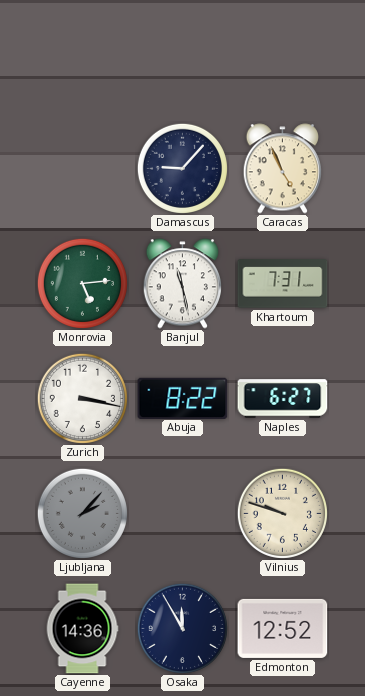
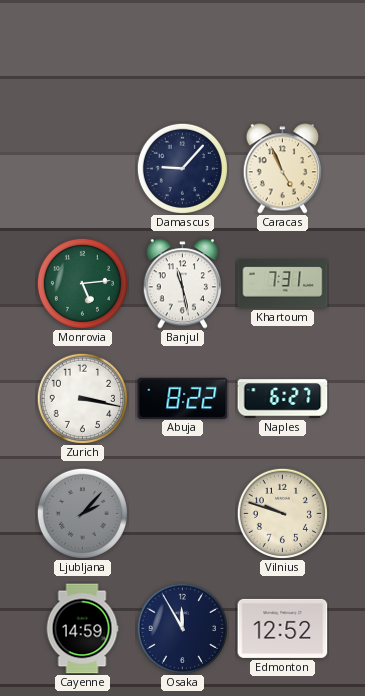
Cayenne: 14:36 -> 14:59
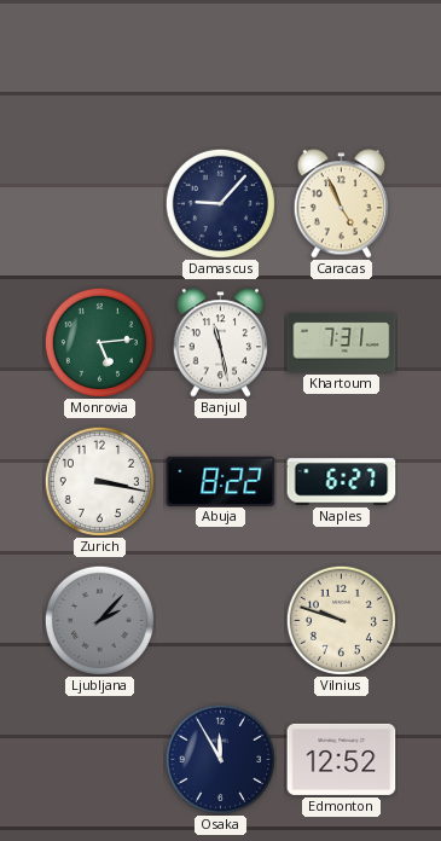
Cayenne: 14:59 -> none
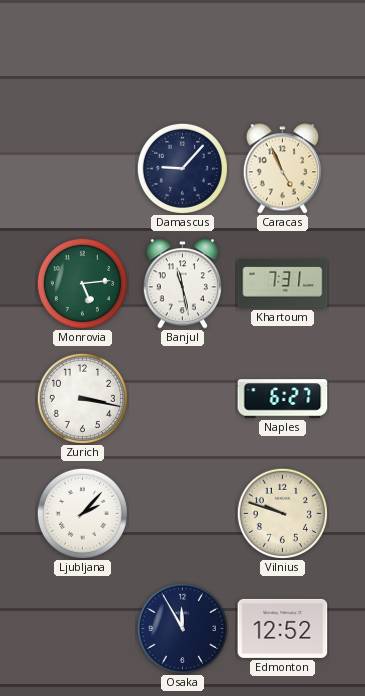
Abuja: 8:22 -> none
Ljubljana dial: grey -> white
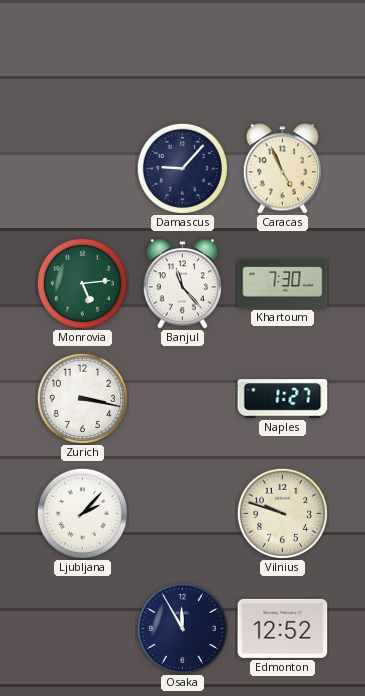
Banjul: 11:28 -> 11:23
Khartoum: 7:31 -> 7:30
Naples: 6:27 -> 1:27
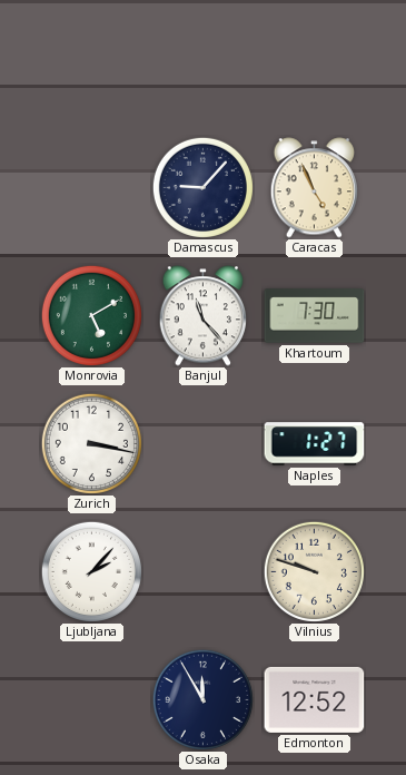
Monrovia: 5:14 -> 5:10
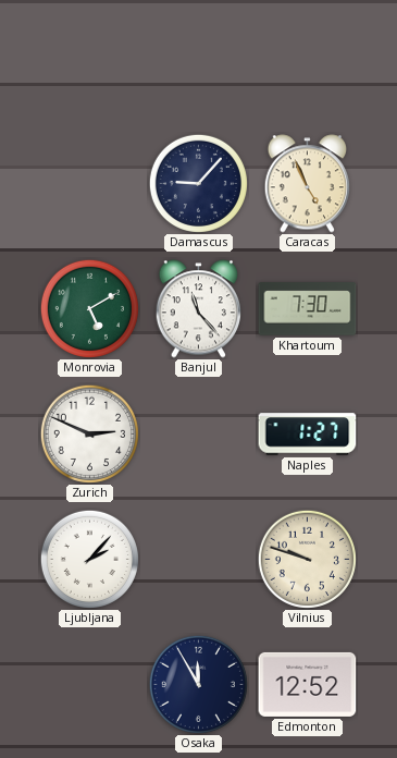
Zurich: 3:17 -> 2:49
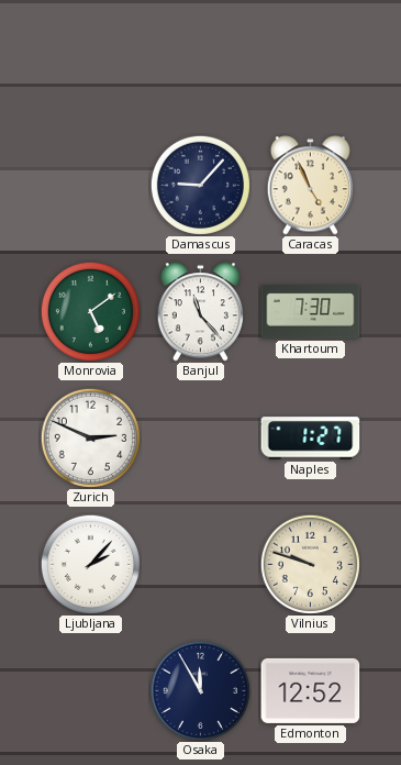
Monrovia: 5:10 -> 5:09
